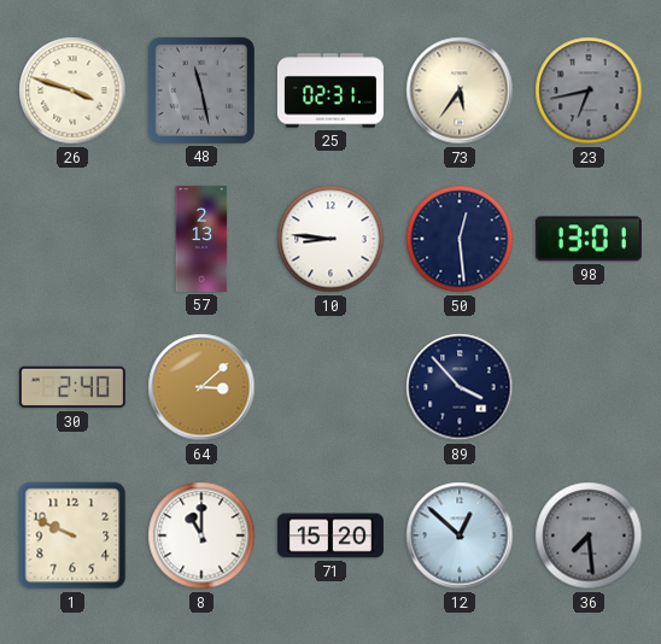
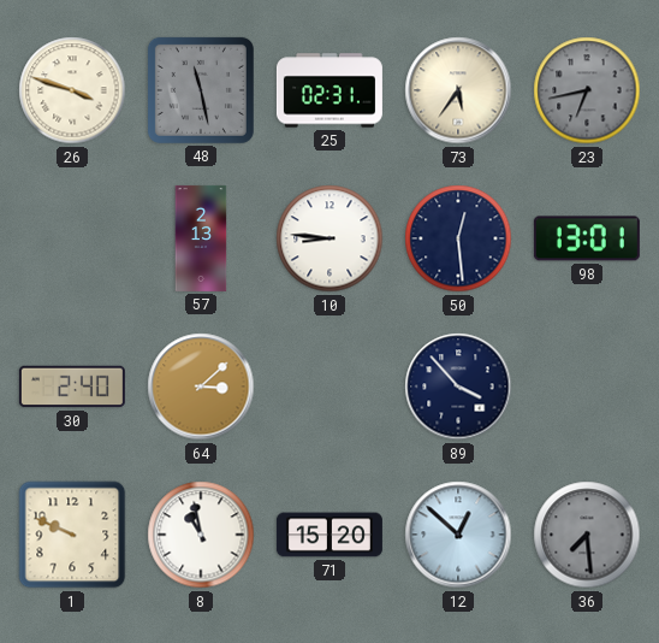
8: 11:00 -> 10:58
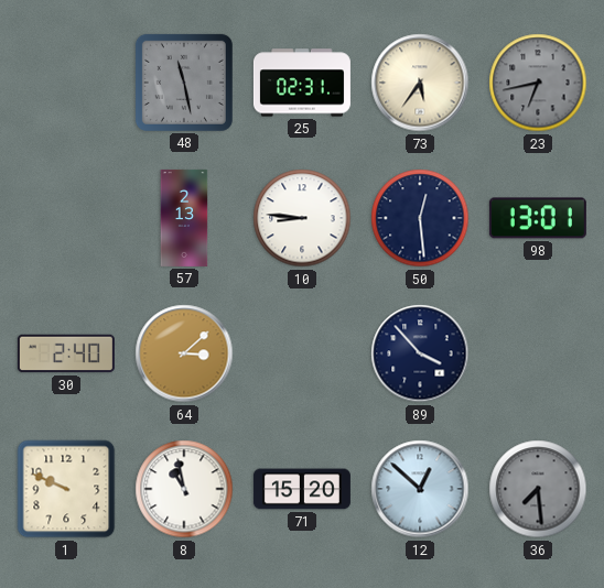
26: 3:48 -> none
